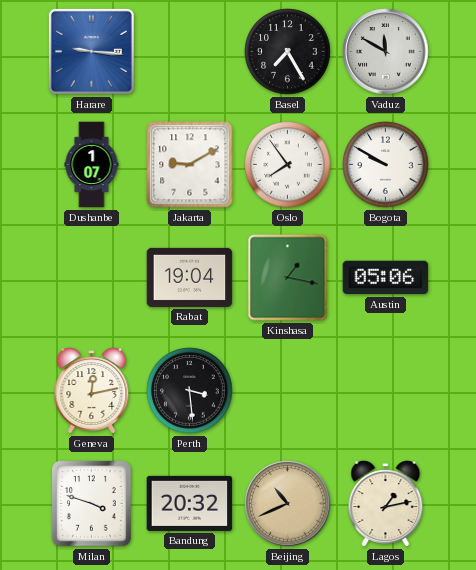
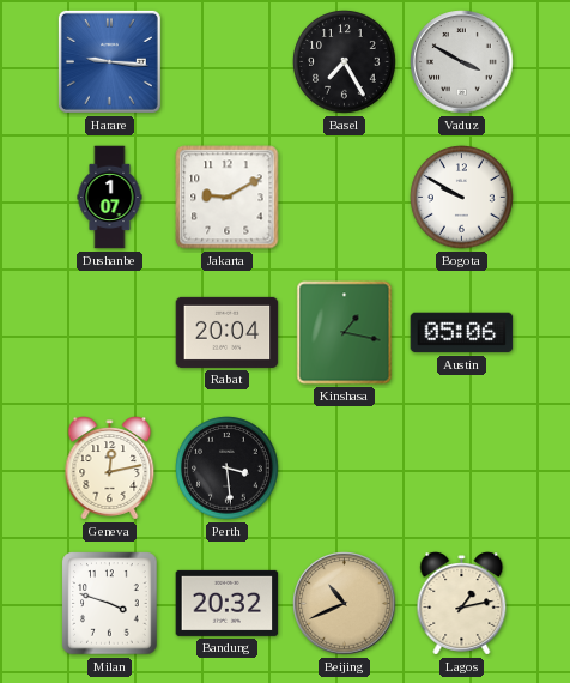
Vaduz: 11:50 -> 3:50
Oslo: 7:54 -> none
Rabat: 19:04 -> 20:04
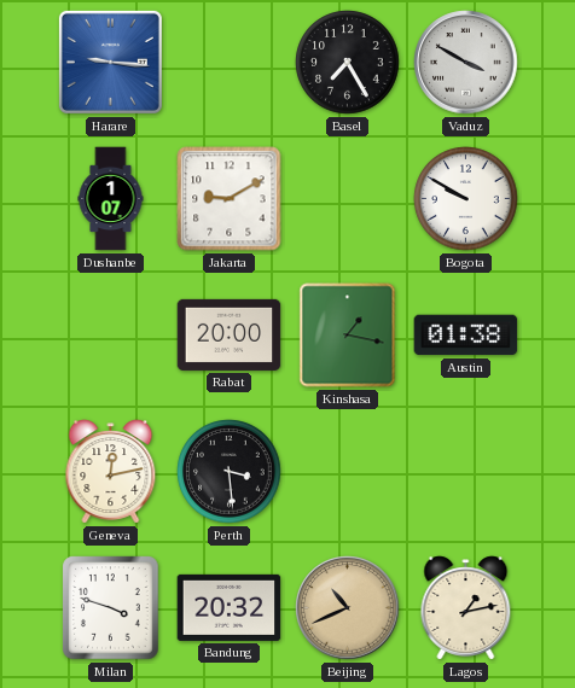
Rabat: 20:04 -> 20:00
Austin: 05:06 -> 01:38
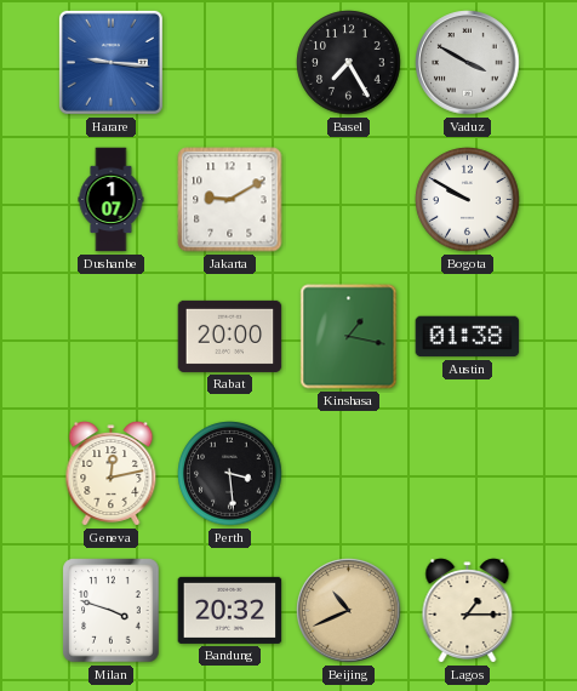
Lagos: 1:13 -> 1:15
